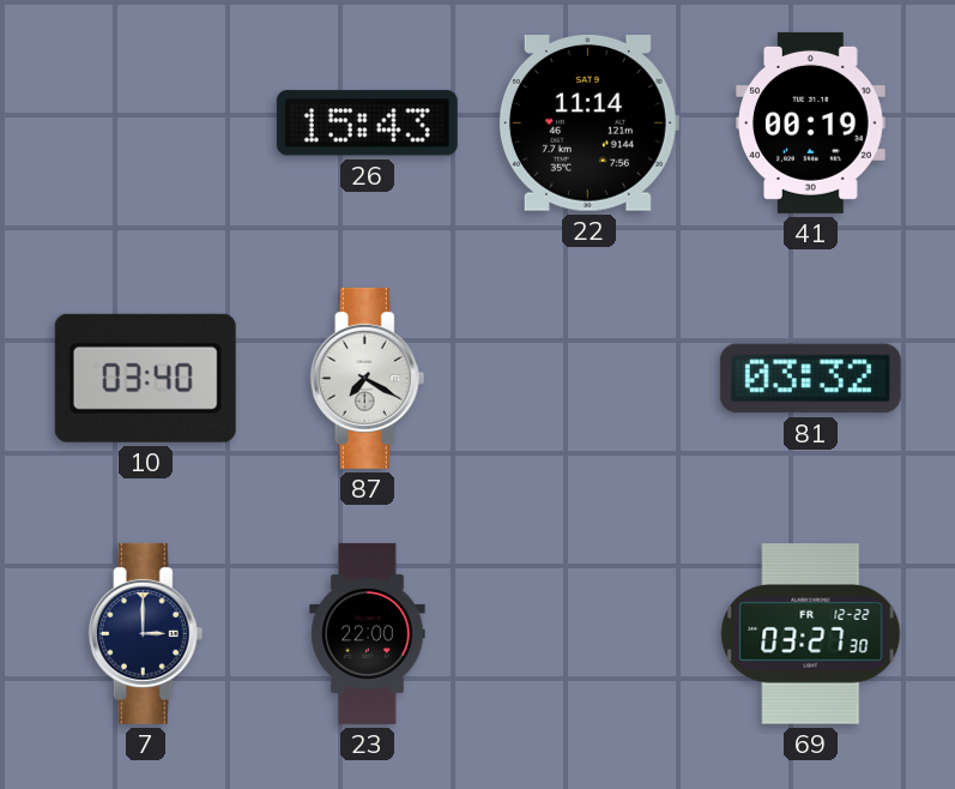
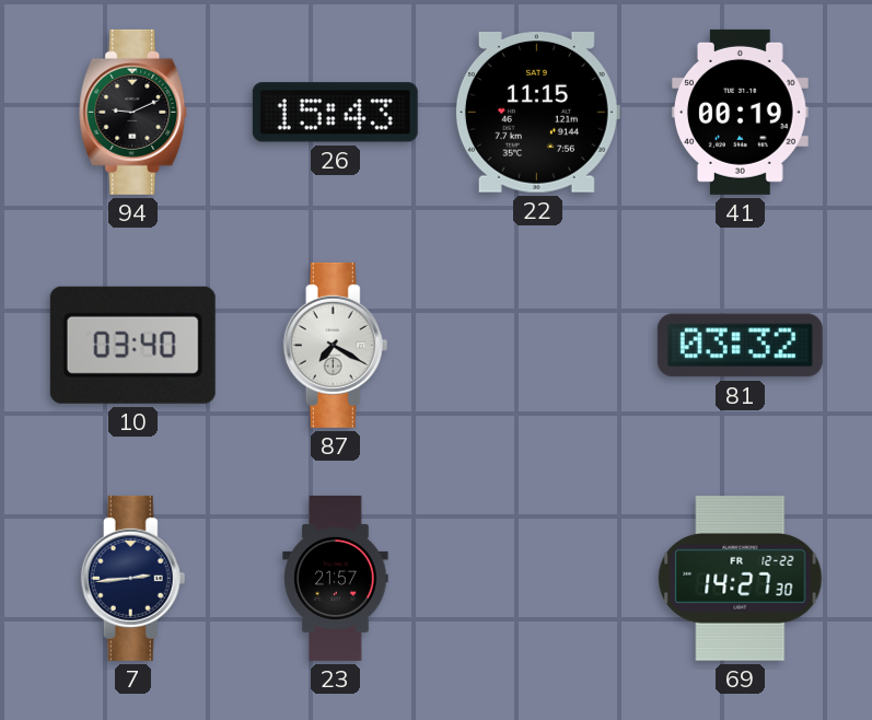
94: none -> 9:11
22: 11:14 -> 11:15
7: 3:00 -> 2:44
23: 22:00 -> 21:57
69: 03:27 -> 14:27
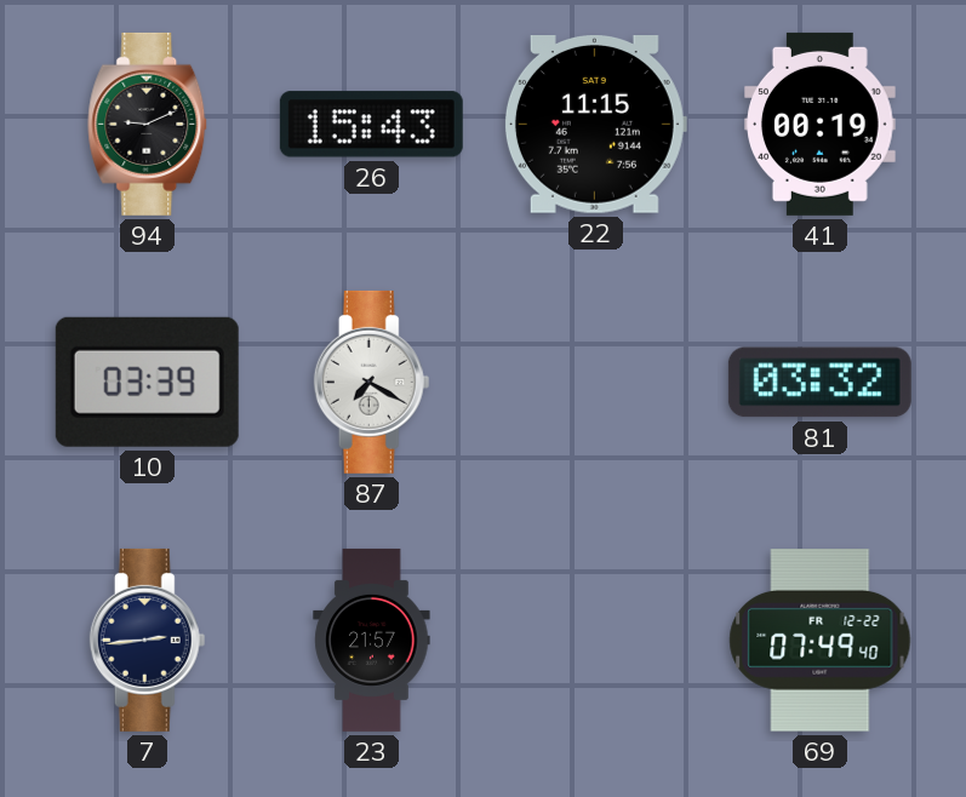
10: 03:40 -> 03:39
69: 14:27 -> 07:49
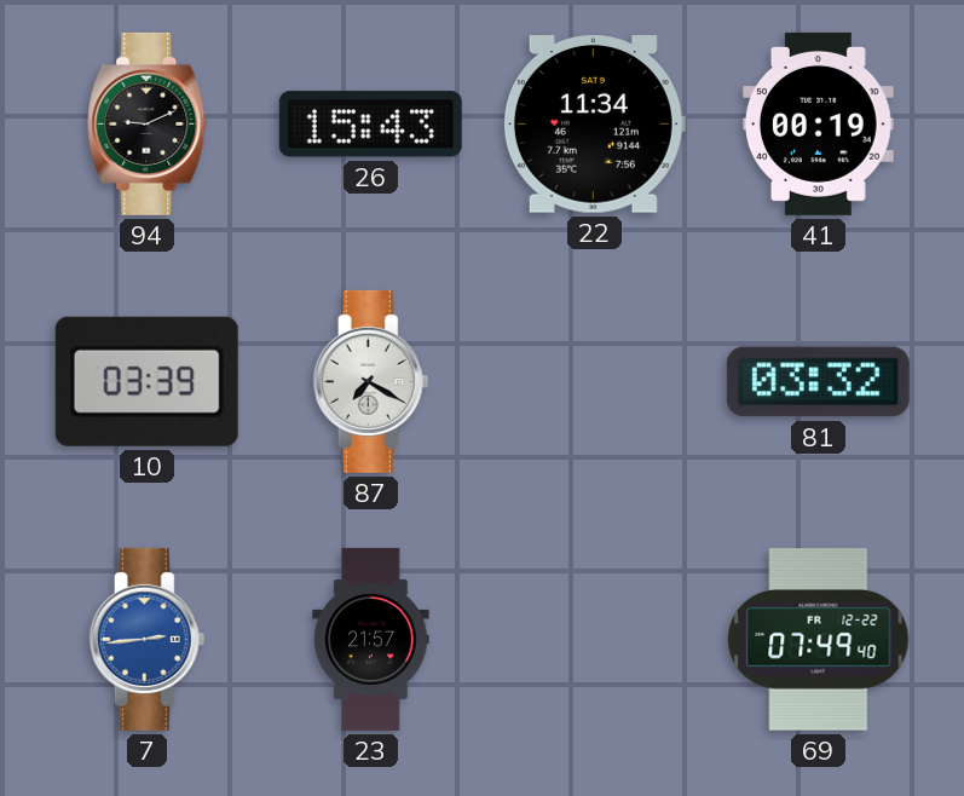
22: 11:15 -> 11:34
7 dial: navy -> blue
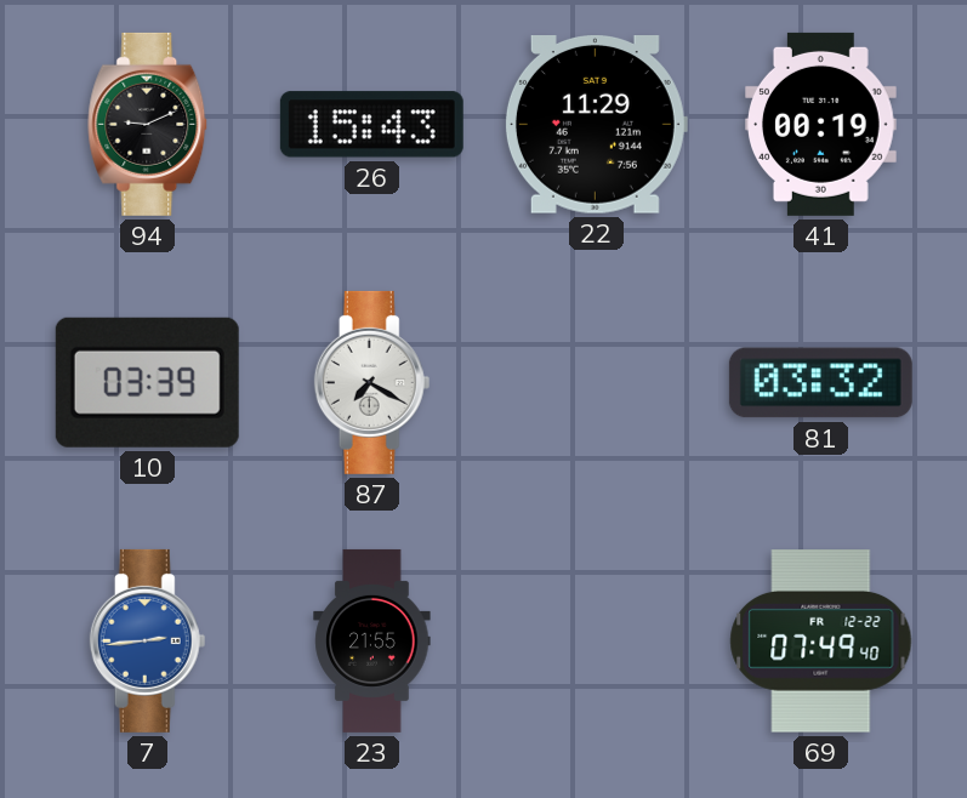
22: 11:34 -> 11:29
23: 21:57 -> 21:55
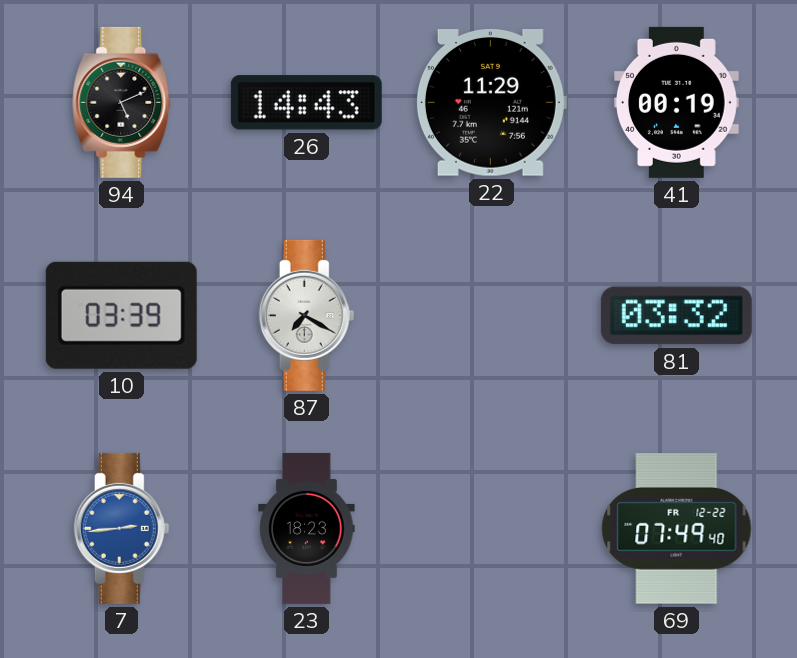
94: 9:11 -> 5:11
26: 15:43 -> 14:43
23: 21:55 -> 18:23
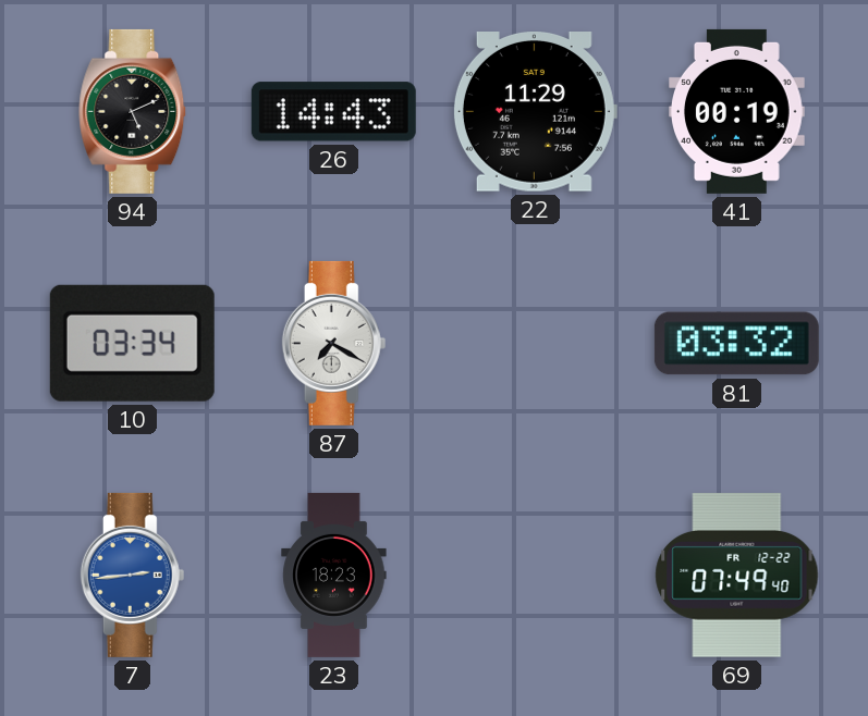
10: 03:39 -> 03:34
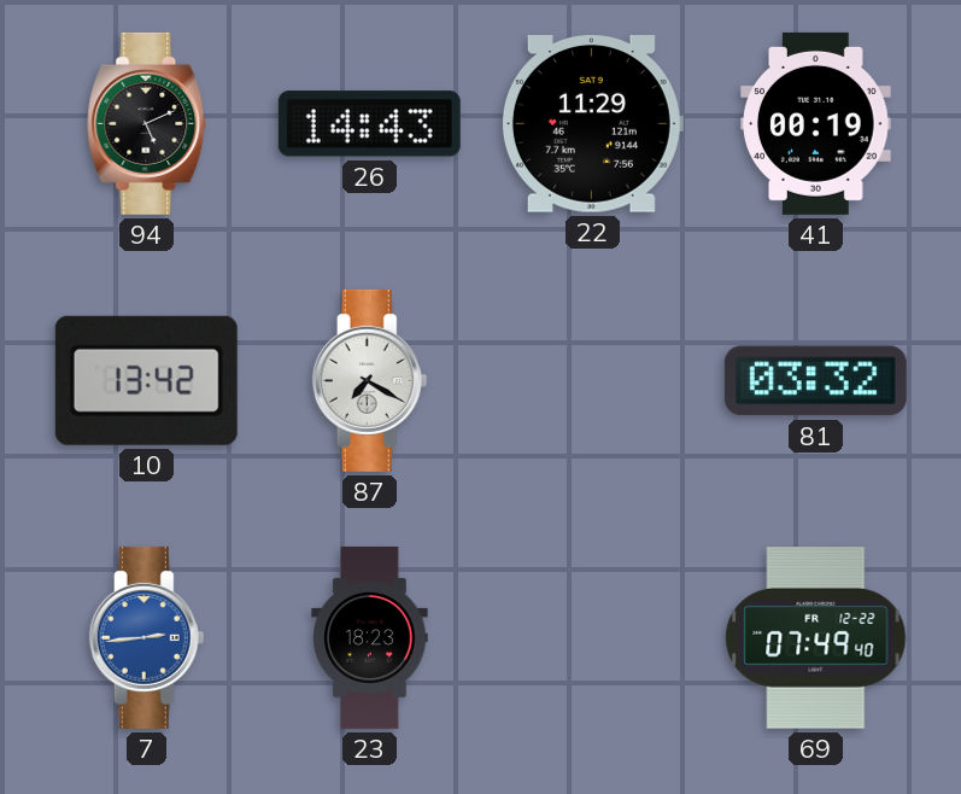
10: 03:34 -> 13:42
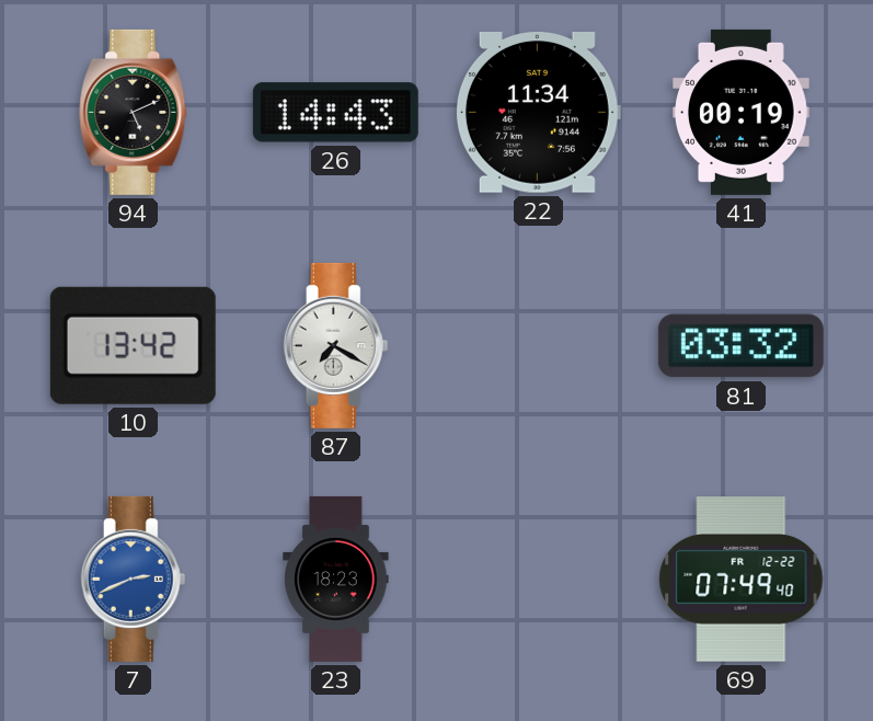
22: 11:29 -> 11:34
7: 2:44 -> 2:41
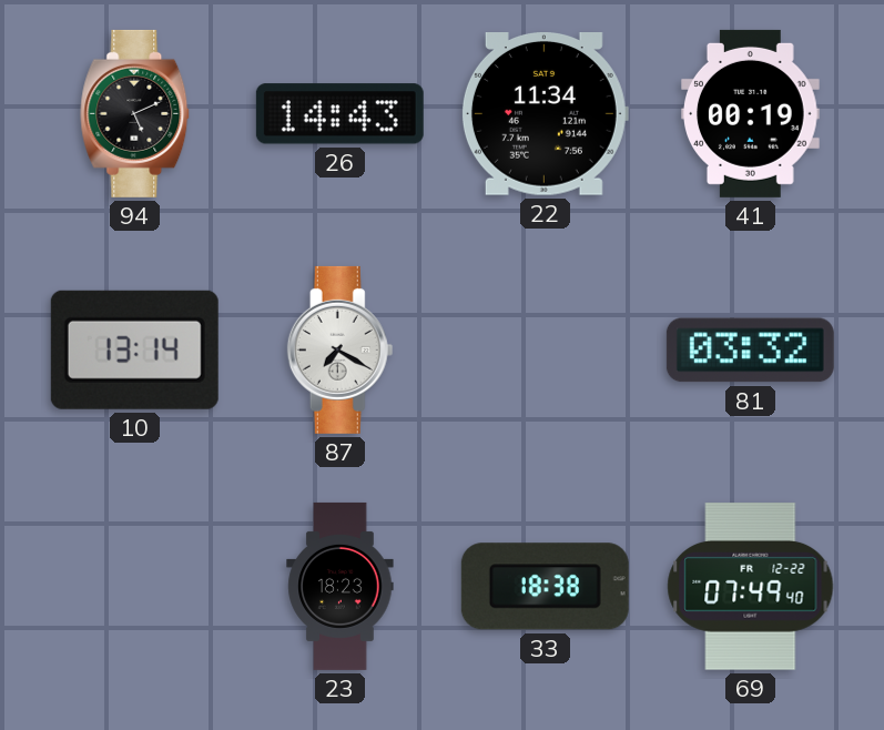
10: 13:42 -> 13:14
7: 2:41 -> none
33: none -> 18:38
